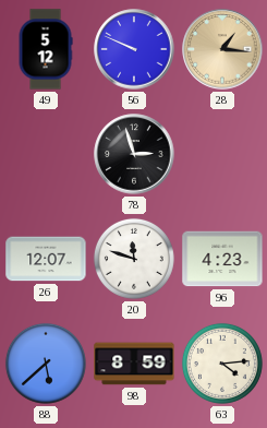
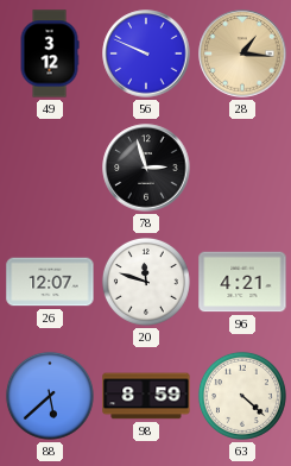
49: 5:12 -> 3:12
96: 4:23 -> 4:21
63: 4:14 -> 4:22
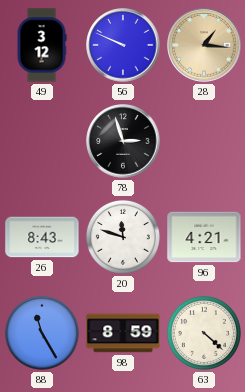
26: 12:07 -> 8:43
88: 5:38 -> 11:25
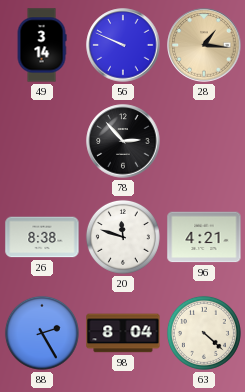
49: 3:12 -> 3:14
78: 2:57 -> 2:53
26: 8:43 -> 8:38
88: 11:25 -> 2:25
98: 8:59 -> 8:04
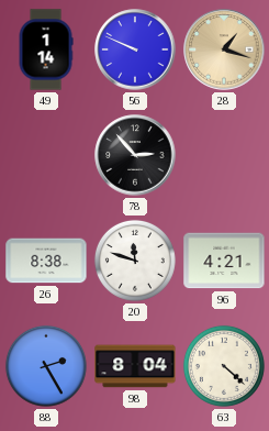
49: 3:14 -> 1:14
28: 1:16 -> 1:18
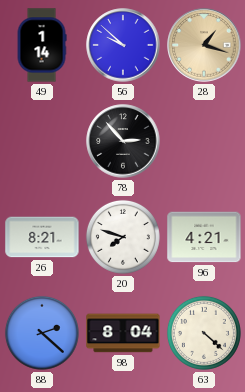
56: 9:49 -> 9:52
26: 8:38 -> 8:21
20: 11:48 -> 7:48
88: 2:25 -> 2:22
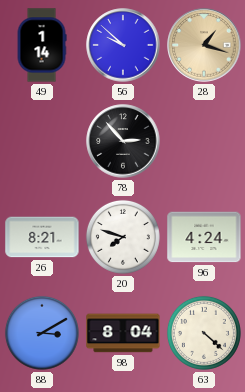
96: 4:21 -> 4:24
88: 2:22 -> 3:10
